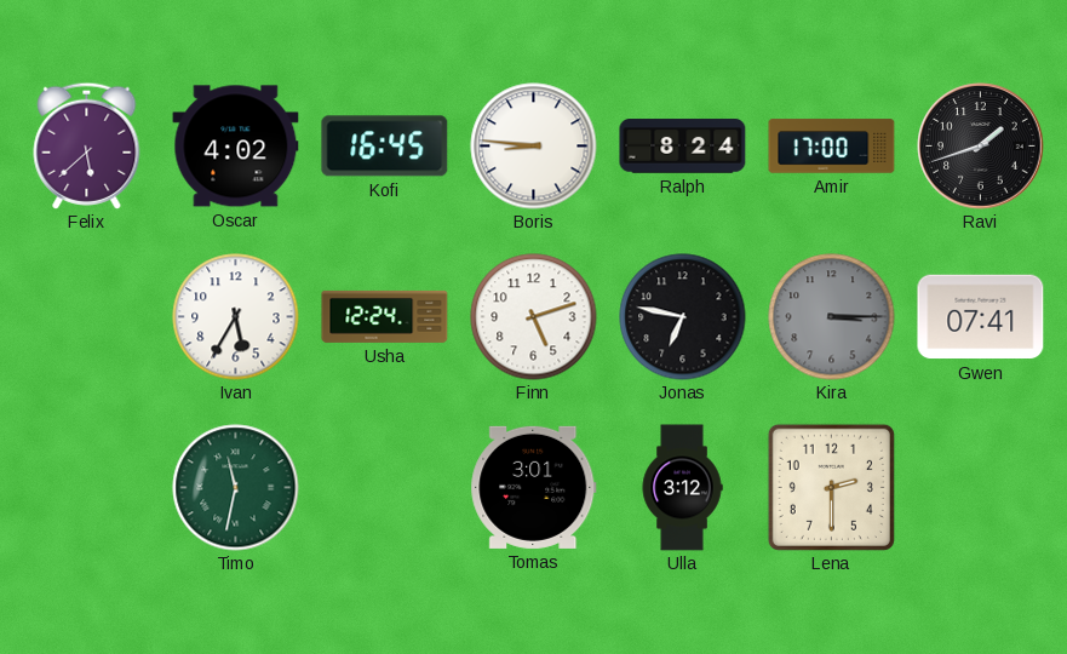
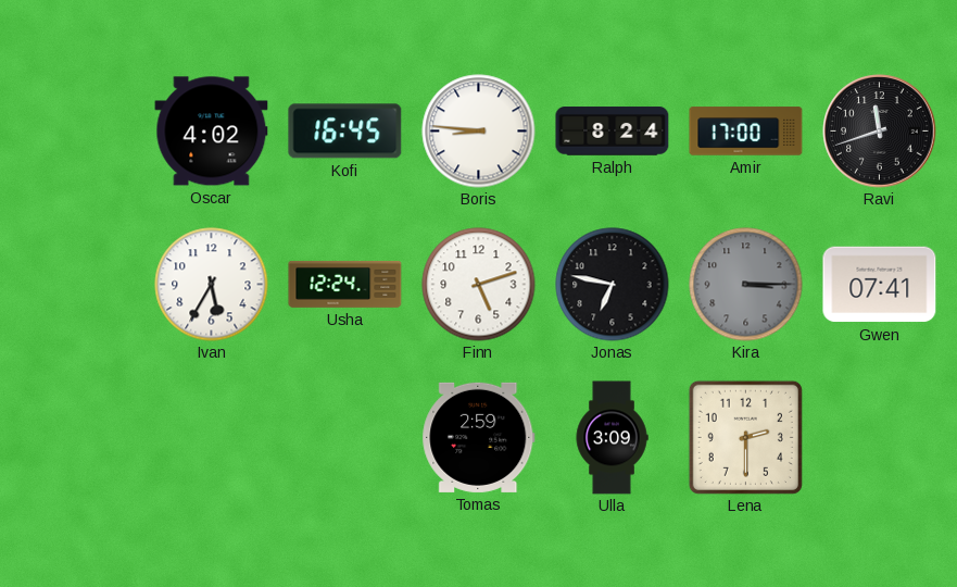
Felix: 5:38 -> none
Ravi: 1:42 -> 11:42
Timo: 11:32 -> none
Tomas: 3:01 -> 2:59
Ulla: 3:12 -> 3:09
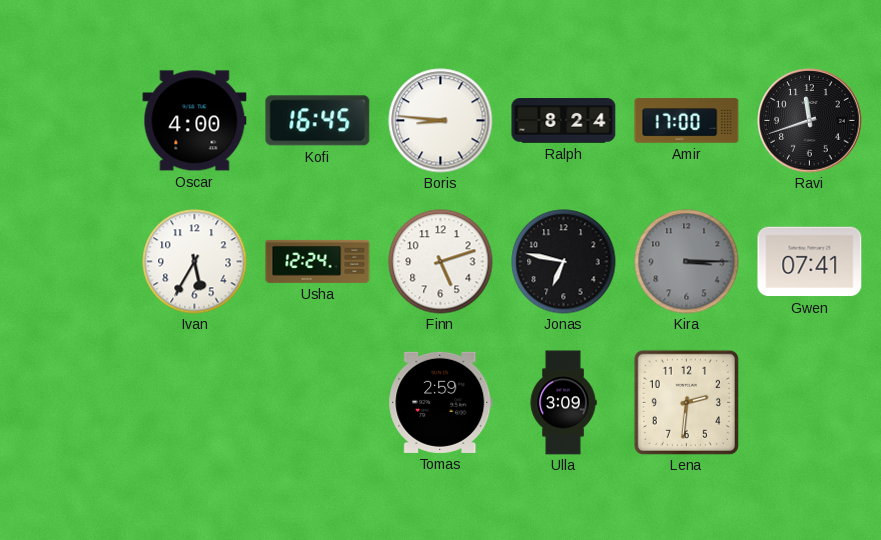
Oscar: 4:02 -> 4:00
Lena: 2:30 -> 2:31
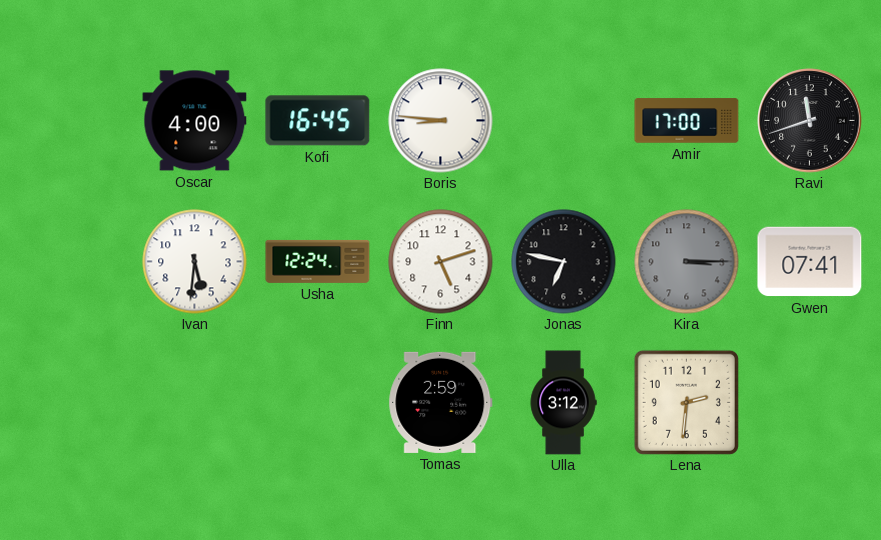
Ralph: 8:24 -> none
Ivan: 5:35 -> 5:31
Ulla: 3:09 -> 3:12
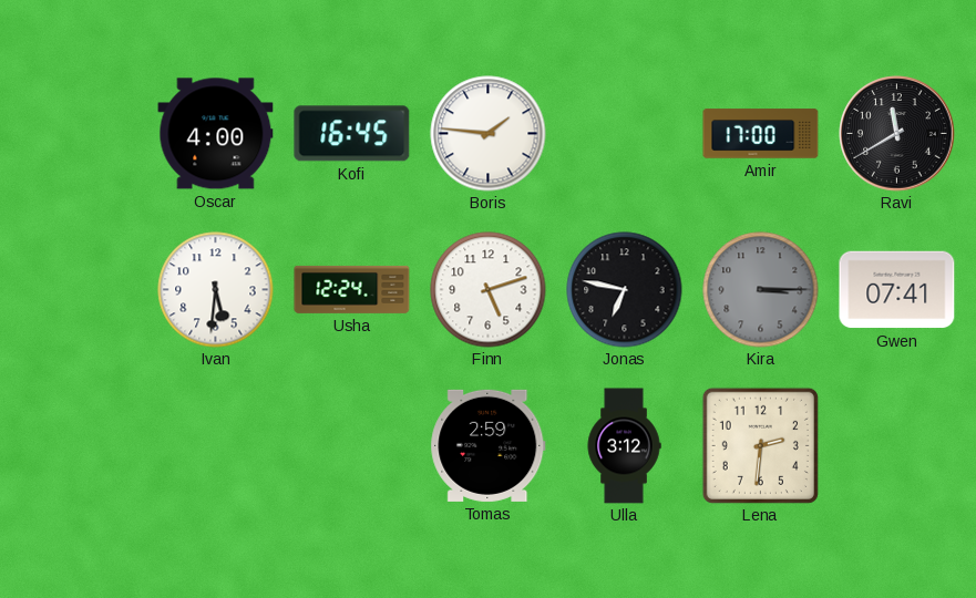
Boris: 8:46 -> 1:46
Ravi: 11:42 -> 11:40
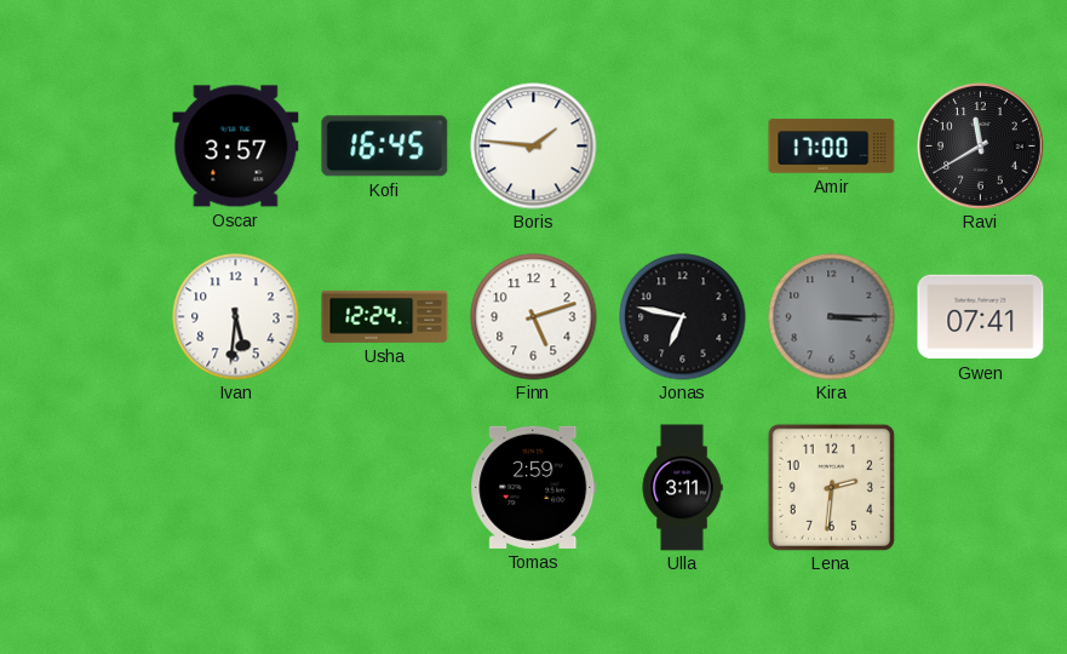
Oscar: 4:00 -> 3:57
Ulla: 3:12 -> 3:11
